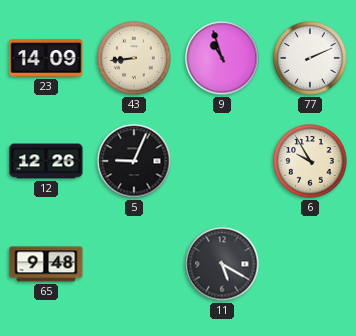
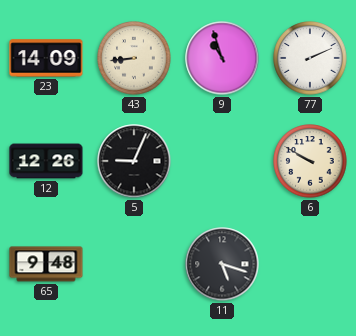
6: 9:55 -> 9:50
11: 5:20 -> 5:18
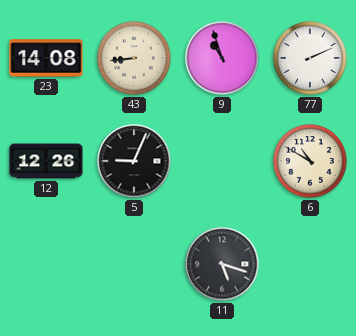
23: 14:09 -> 14:08
6: 9:50 -> 10:50
65: 9:48 -> none
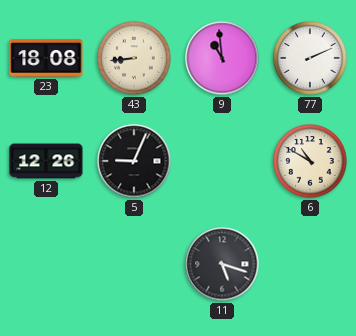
23: 14:08 -> 18:08
9: 10:57 -> 10:59
